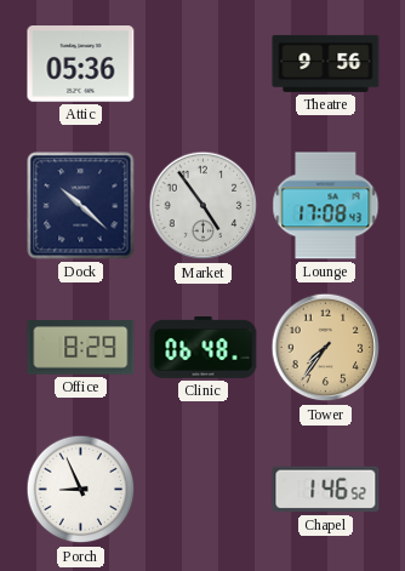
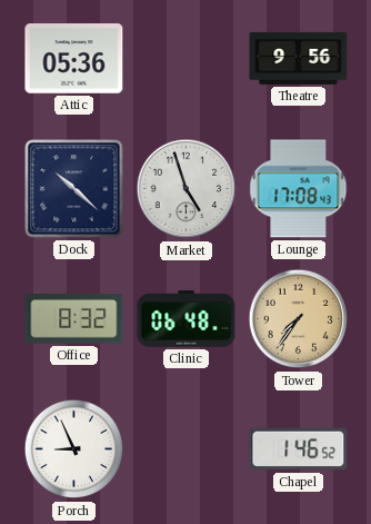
Market: 4:54 -> 4:57
Office: 8:29 -> 8:32
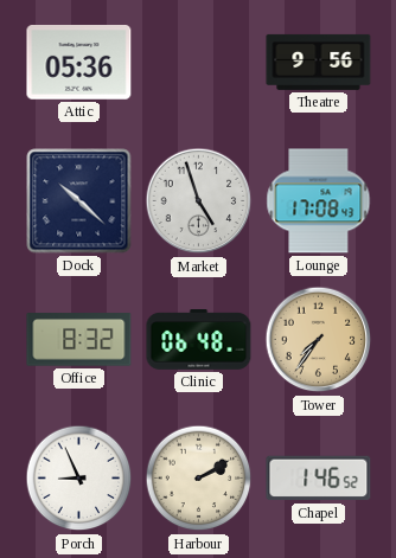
Harbour: none -> 2:10
